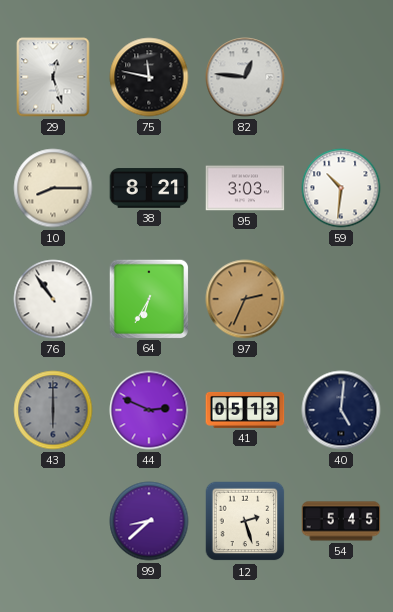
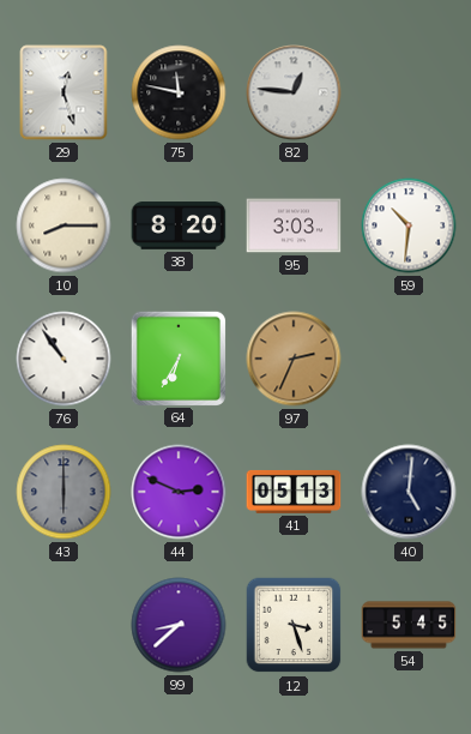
38: 8:21 -> 8:20
12: 2:27 -> 3:27
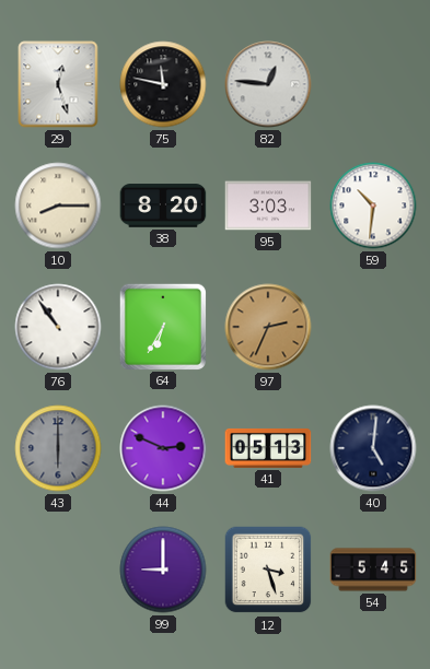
99: 8:38 -> 9:00
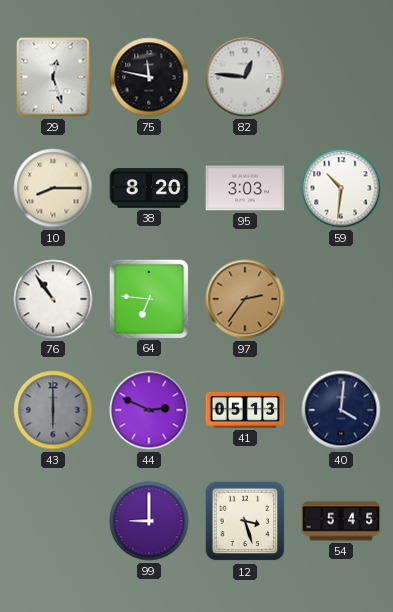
64: 6:35 -> 6:46
97: 2:34 -> 2:36
40: 5:01 -> 4:01
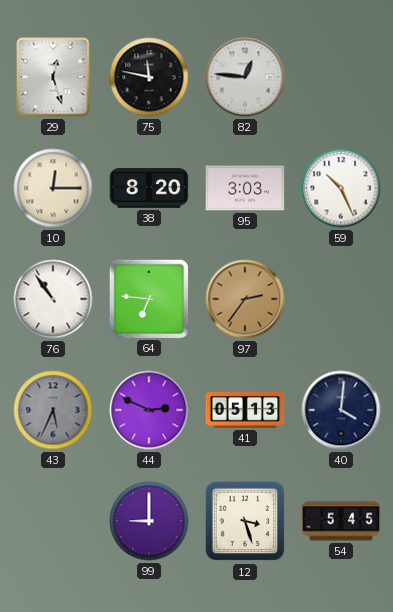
10: 8:15 -> 12:15
59: 10:31 -> 10:26
43: 6:00 -> 5:34
